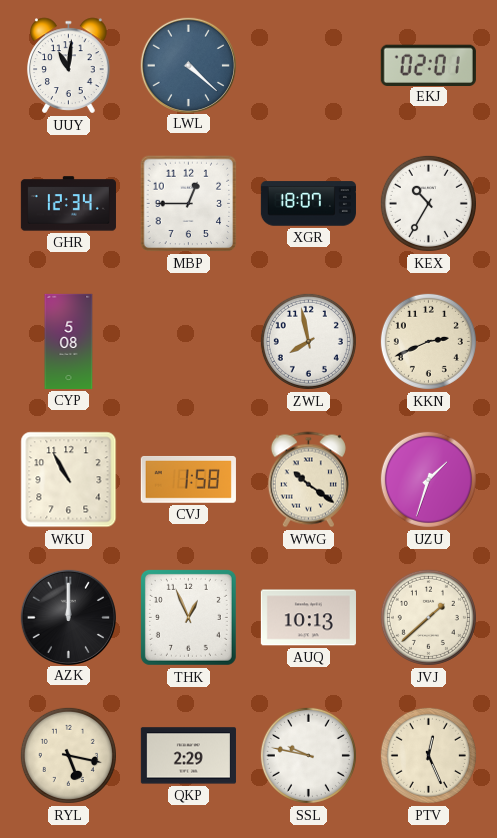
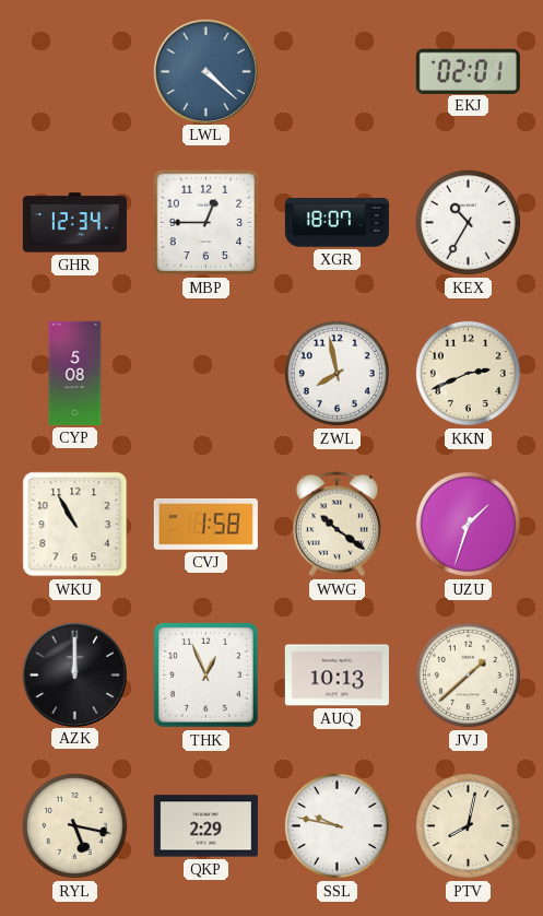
UUY: 11:01 -> none
PTV: 12:26 -> 8:02
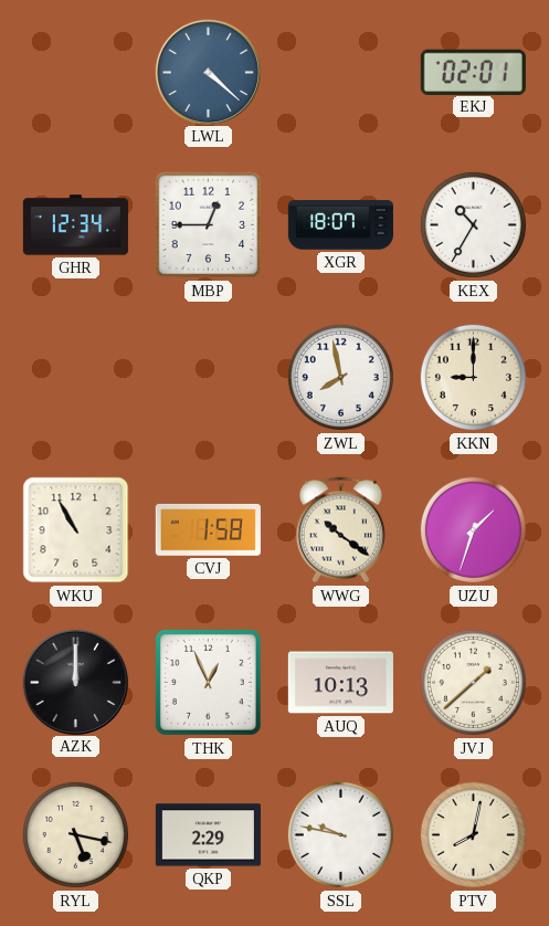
CYP: 5:08 -> none
KKN: 2:41 -> 9:00
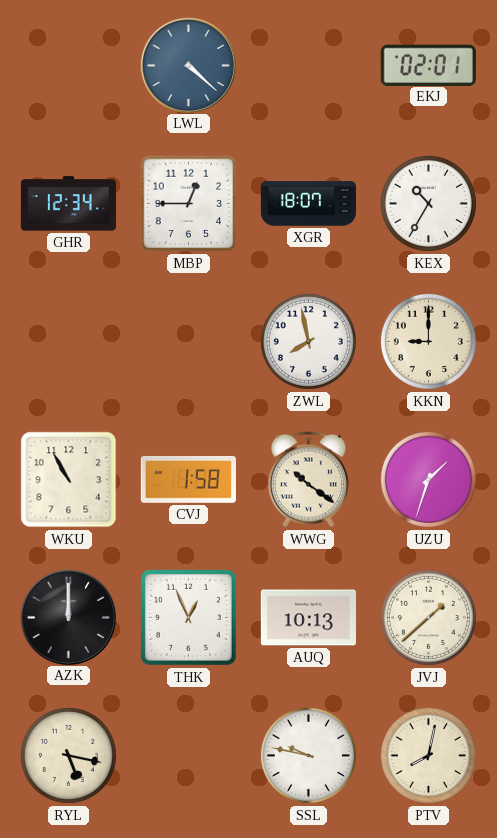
QKP: 2:29 -> none
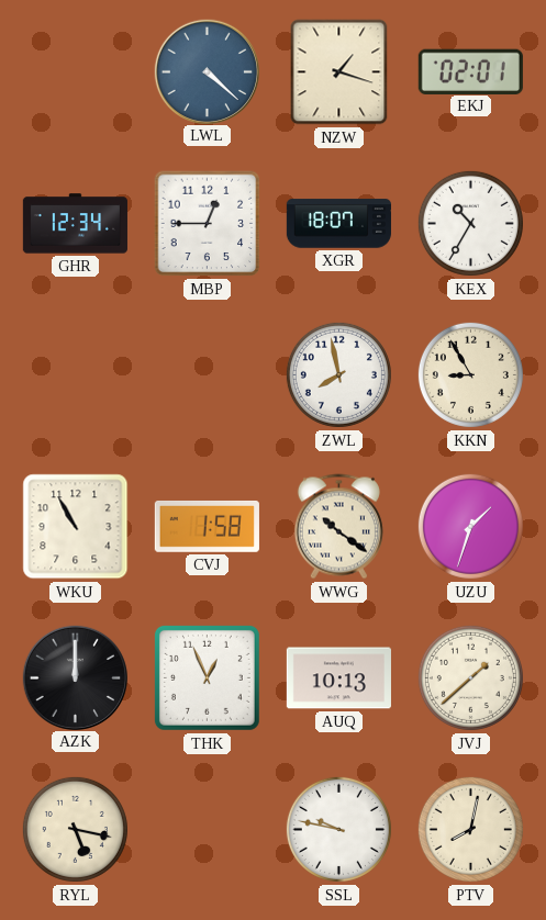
NZW: none -> 1:18
KKN: 9:00 -> 8:55
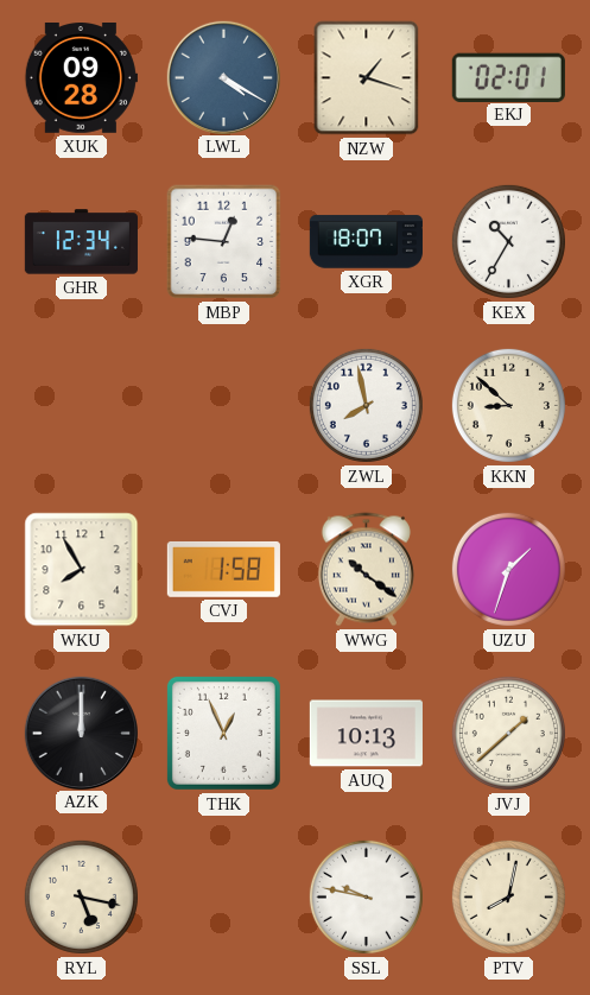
XUK: none -> 09:28
LWL: 4:22 -> 4:20
MBP: 12:45 -> 12:46
KKN: 8:55 -> 8:52
WKU: 10:55 -> 7:55
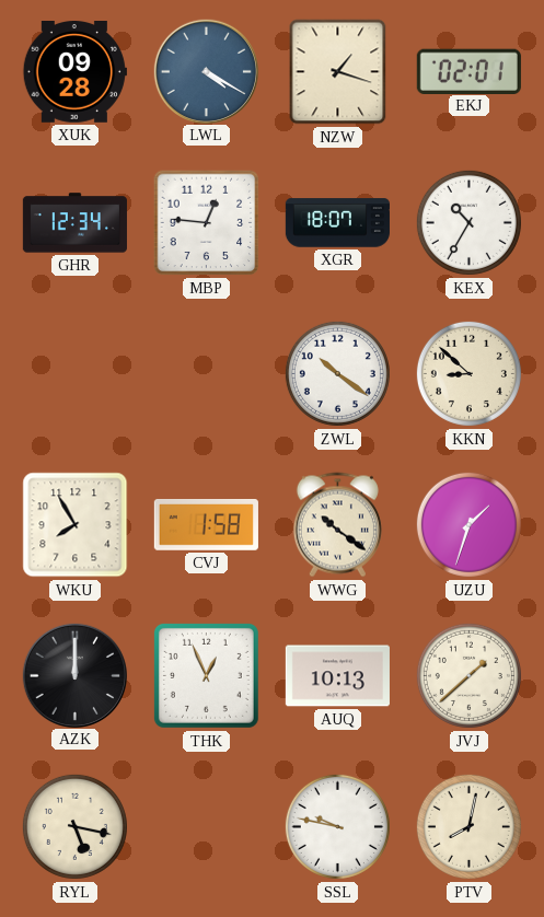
ZWL: 7:58 -> 10:21
